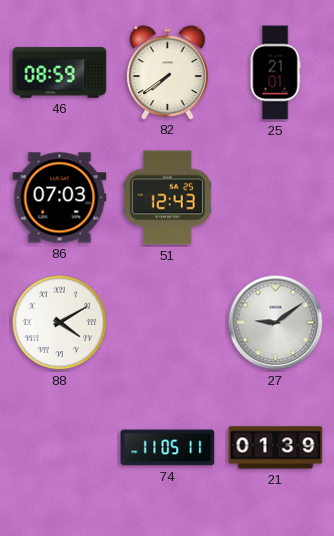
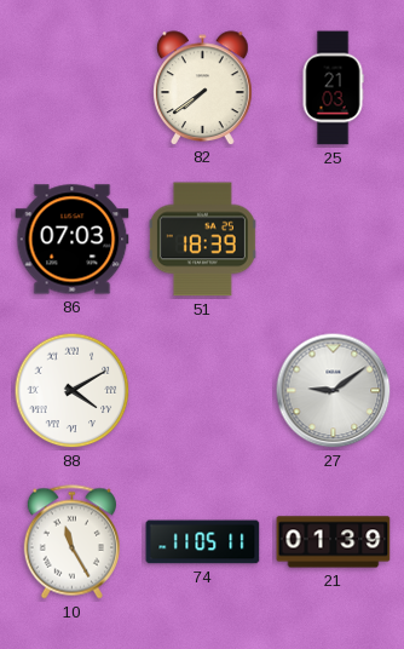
46: 08:59 -> none
25: 21:01 -> 21:03
51: 12:43 -> 18:39
10: none -> 11:25
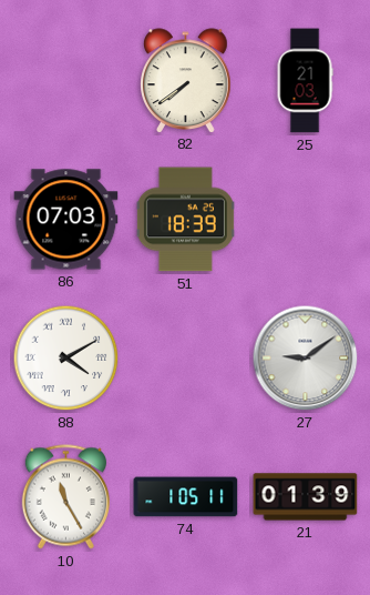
74: 11:05 -> 1:05
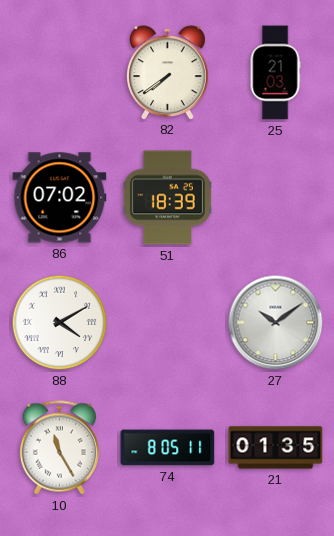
86: 07:03 -> 07:02
27: 9:09 -> 10:09
74: 1:05 -> 8:05
21: 01:39 -> 01:35
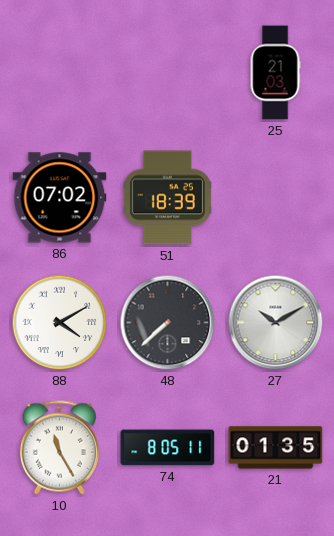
82: 7:39 -> none
48: none -> 7:38
27: 10:09 -> 10:10
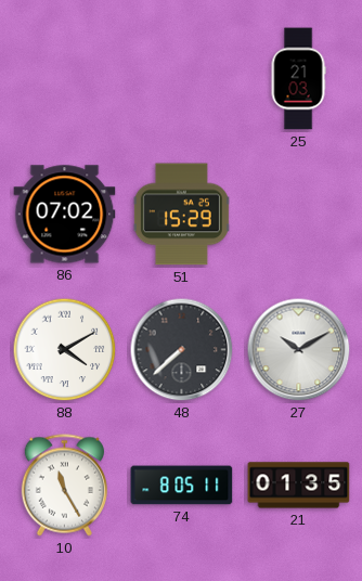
51: 18:39 -> 15:29
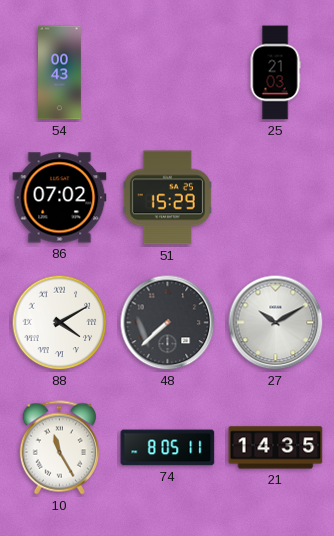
54: none -> 00:43
21: 01:35 -> 14:35
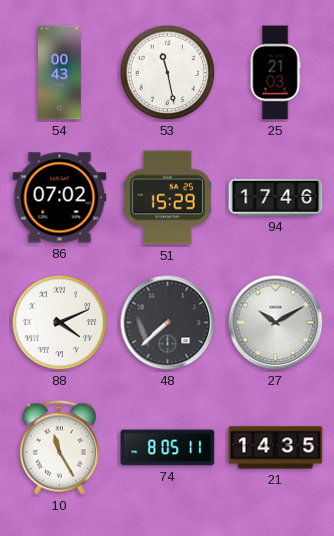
53: none -> 11:28
94: none -> 17:46
88: 4:10 -> 4:11
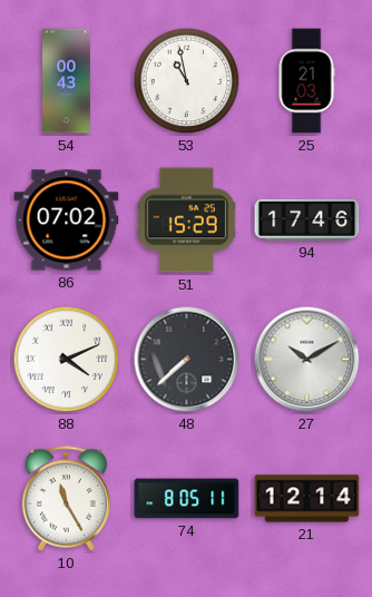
53: 11:28 -> 10:58
21: 14:35 -> 12:14
